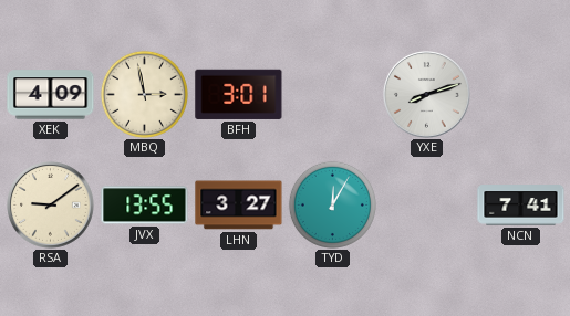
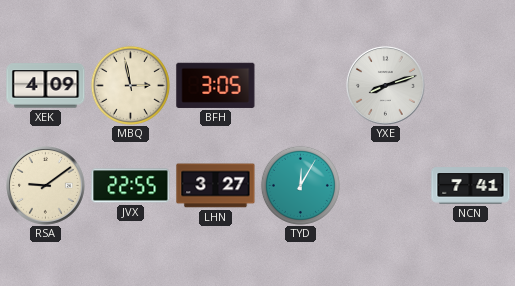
BFH: 3:01 -> 3:05
JVX: 13:55 -> 22:55
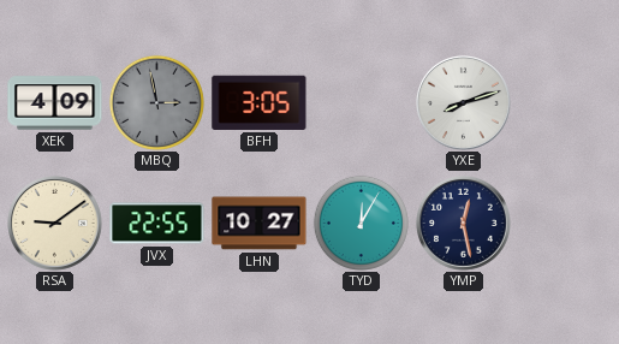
MBQ dial: cream -> grey
LHN: 3:27 -> 10:27
YMP: none -> 12:28
NCN: 7:41 -> none
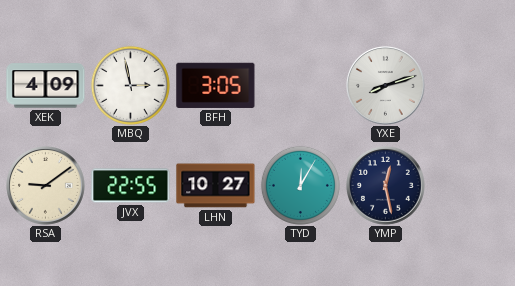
MBQ dial: grey -> white
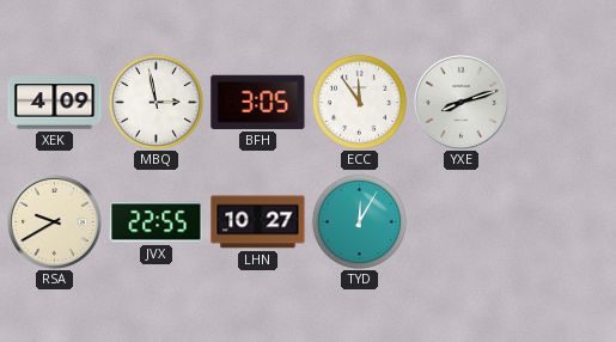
ECC: none -> 11:54
RSA: 9:09 -> 9:40
YMP: 12:28 -> none
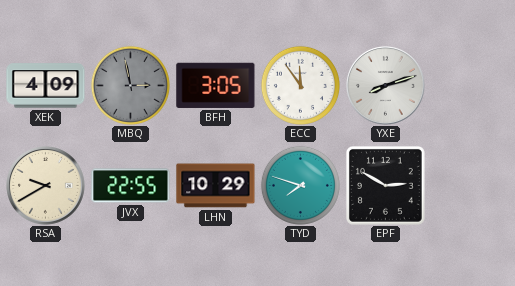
MBQ dial: white -> grey
LHN: 10:27 -> 10:29
TYD: 12:05 -> 7:48
EPF: none -> 2:50
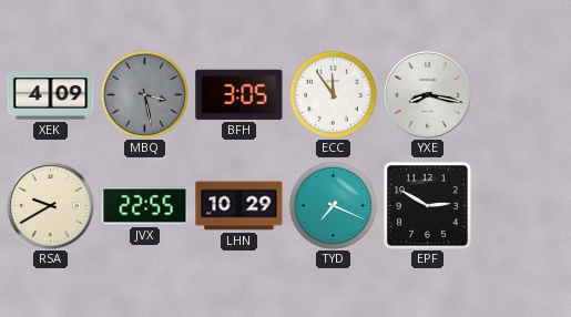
MBQ: 2:58 -> 3:28
YXE: 8:12 -> 8:17
TYD: 7:48 -> 7:19
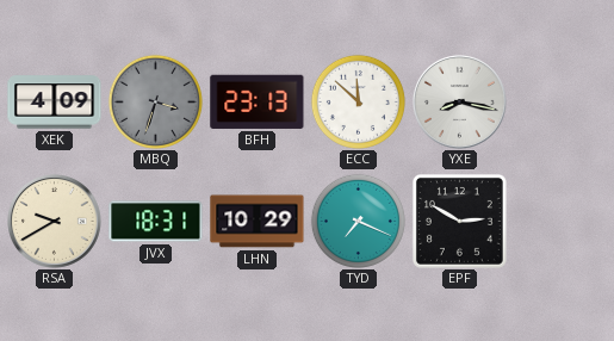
MBQ: 3:28 -> 3:33
BFH: 3:05 -> 23:13
ECC: 11:54 -> 11:52
JVX: 22:55 -> 18:31
